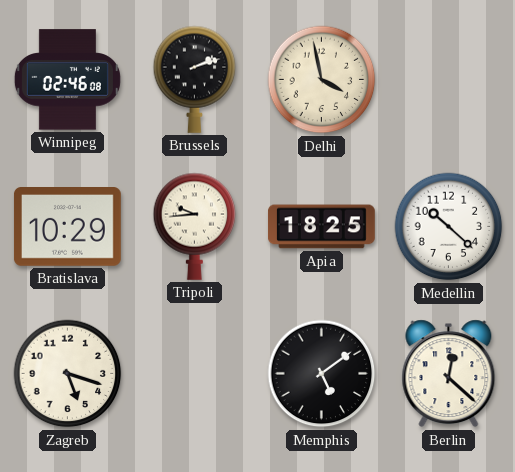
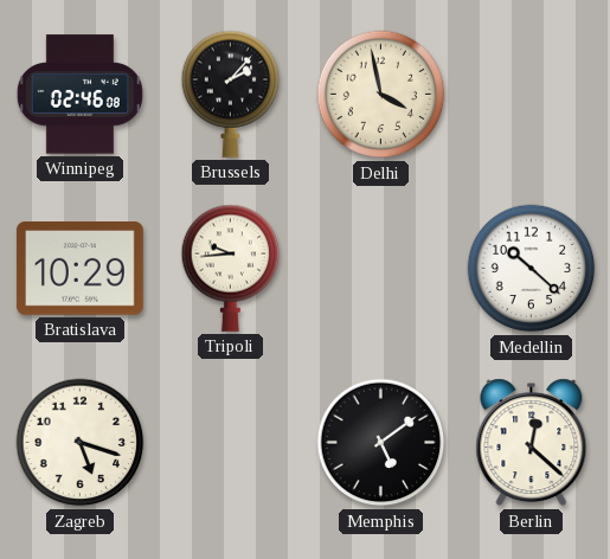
Brussels: 2:12 -> 2:07
Apia: 18:25 -> none
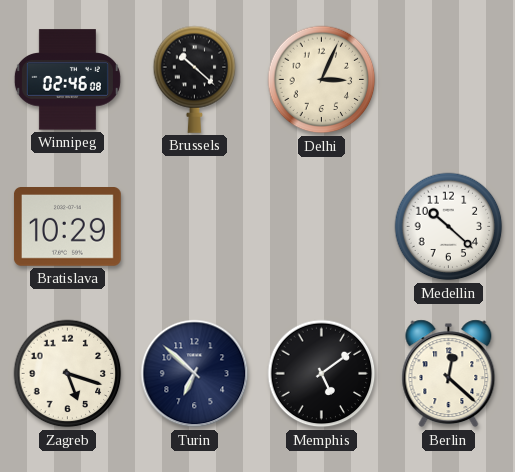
Brussels: 2:07 -> 10:22
Delhi: 3:58 -> 3:04
Tripoli: 9:44 -> none
Turin: none -> 6:52
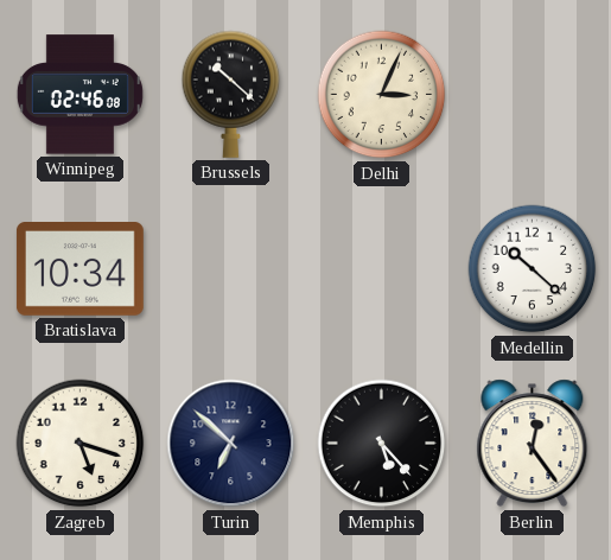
Bratislava: 10:29 -> 10:34
Memphis: 5:09 -> 5:23
Berlin: 12:22 -> 12:24
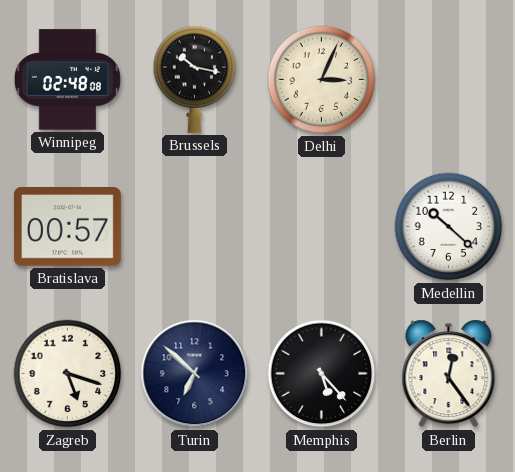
Winnipeg: 02:46 -> 02:48
Brussels: 10:22 -> 10:17
Bratislava: 10:34 -> 00:57
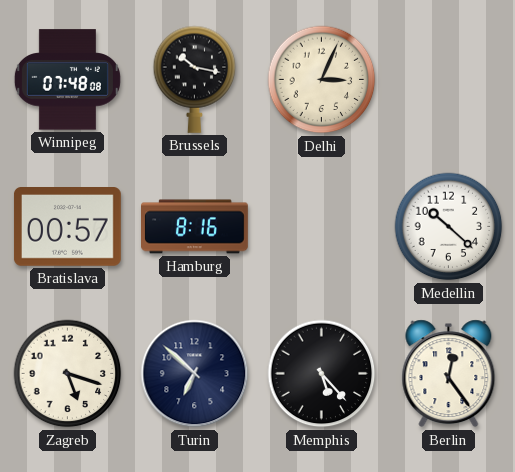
Winnipeg: 02:48 -> 07:48
Hamburg: none -> 8:16
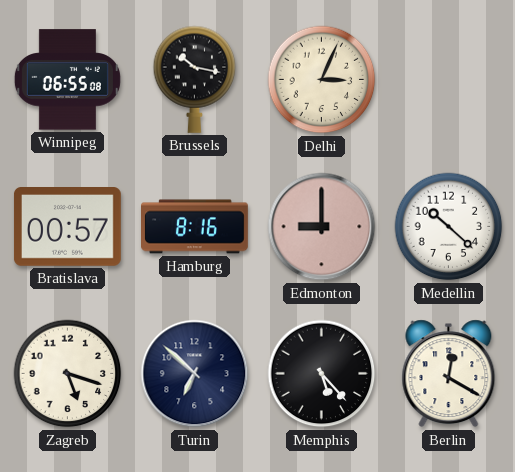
Winnipeg: 07:48 -> 06:55
Edmonton: none -> 9:00
Berlin: 12:24 -> 12:20
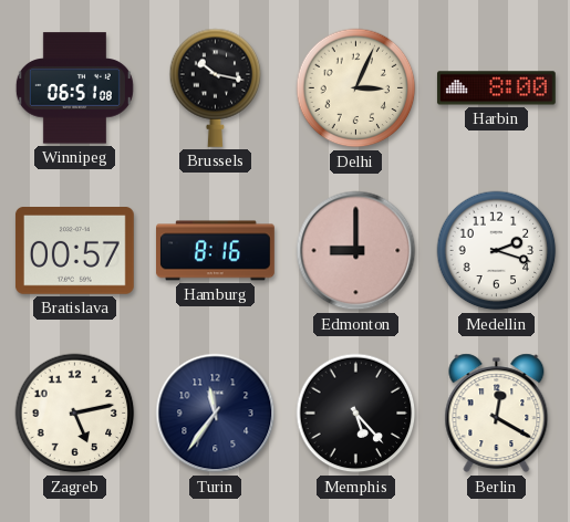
Winnipeg: 06:55 -> 06:51
Harbin: none -> 8:00
Medellin: 10:22 -> 2:18
Zagreb: 5:18 -> 5:13
Turin: 6:52 -> 11:36
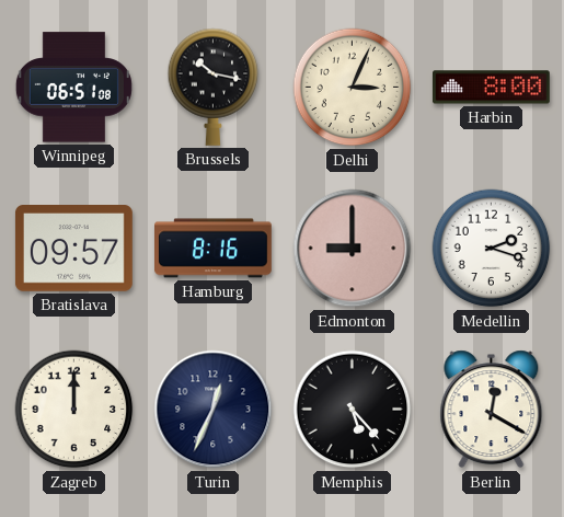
Bratislava: 00:57 -> 09:57
Zagreb: 5:13 -> 12:00
Turin: 11:36 -> 12:34
